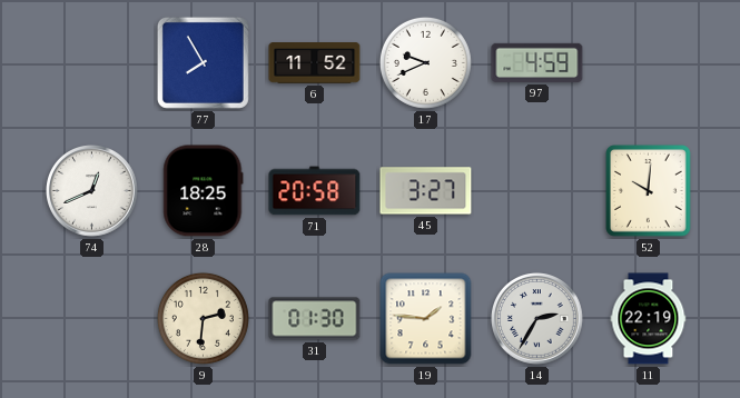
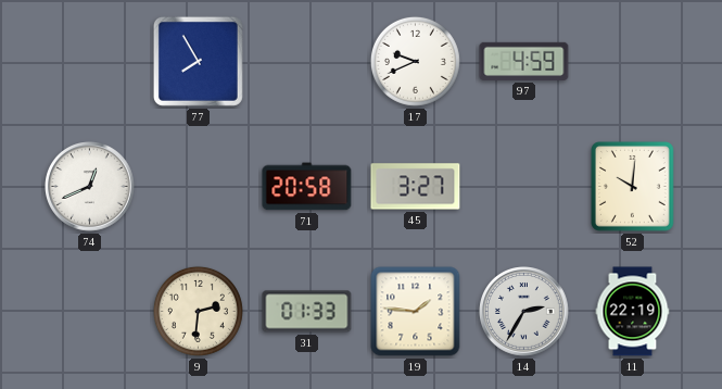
6: 11:52 -> none
28: 18:25 -> none
31: 01:30 -> 01:33
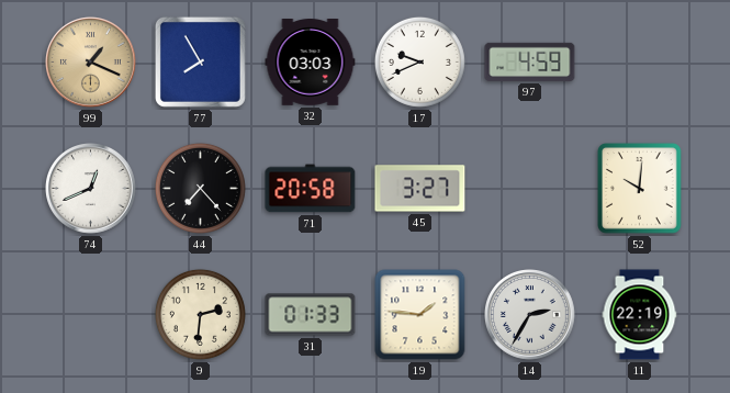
99: none -> 1:19
32: none -> 03:03
44: none -> 7:23
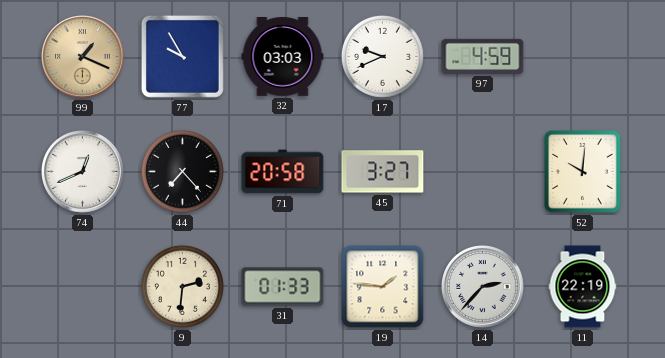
77: 7:55 -> 9:55
14: 2:35 -> 2:37
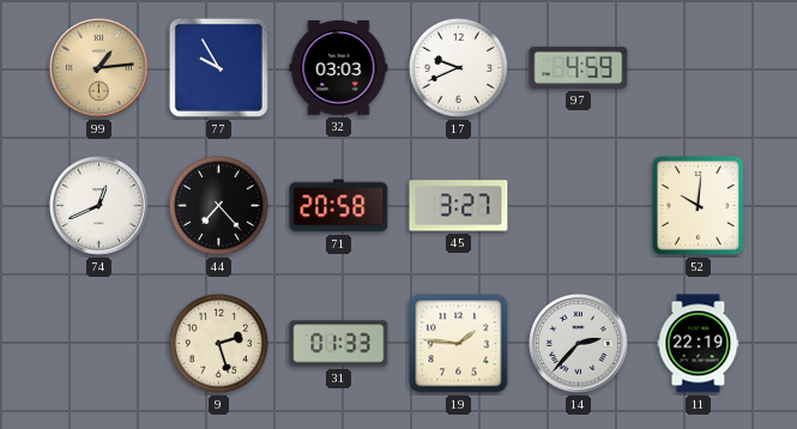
99: 1:19 -> 1:14
9: 2:31 -> 2:27
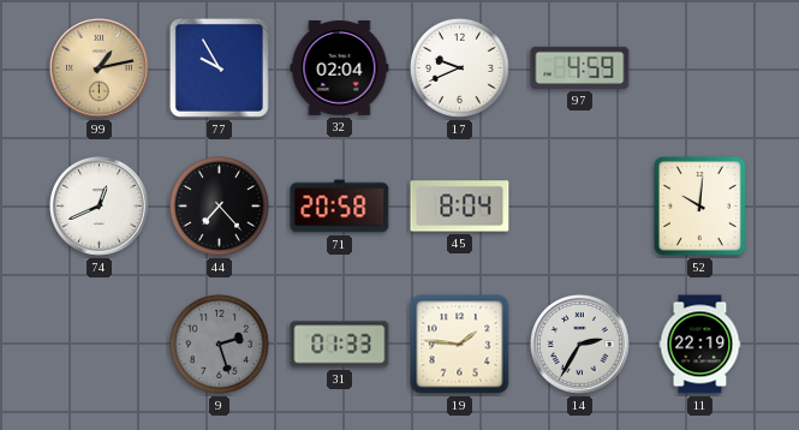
99: 1:14 -> 1:13
32: 03:03 -> 02:04
45: 3:27 -> 8:04
9 dial: cream -> grey
14: 2:37 -> 2:35
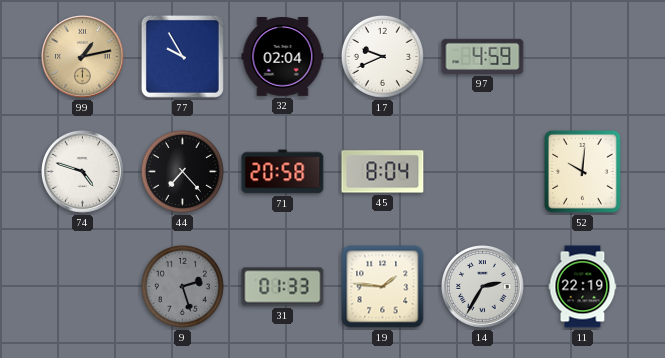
74: 12:41 -> 4:48
